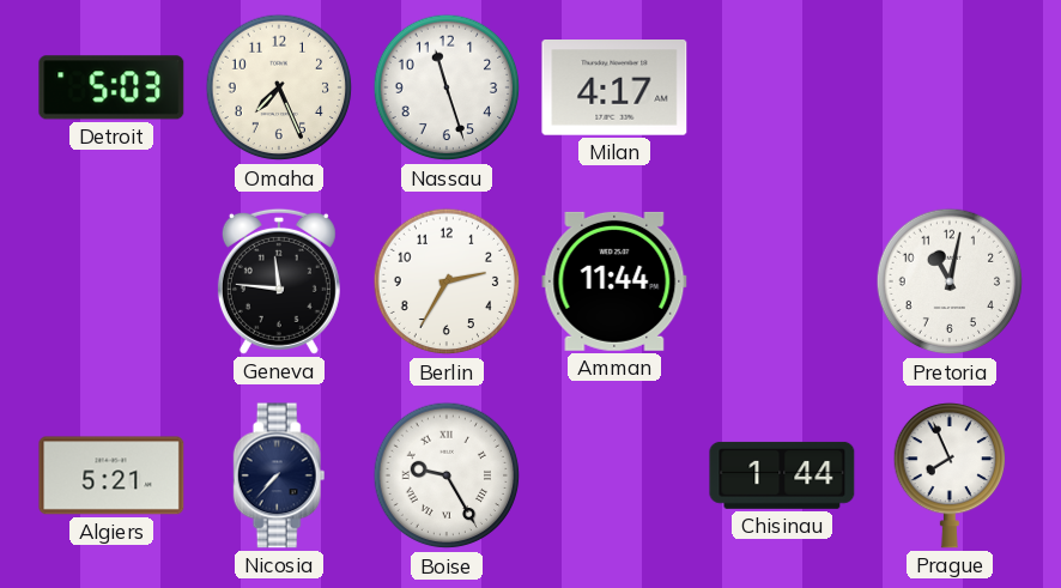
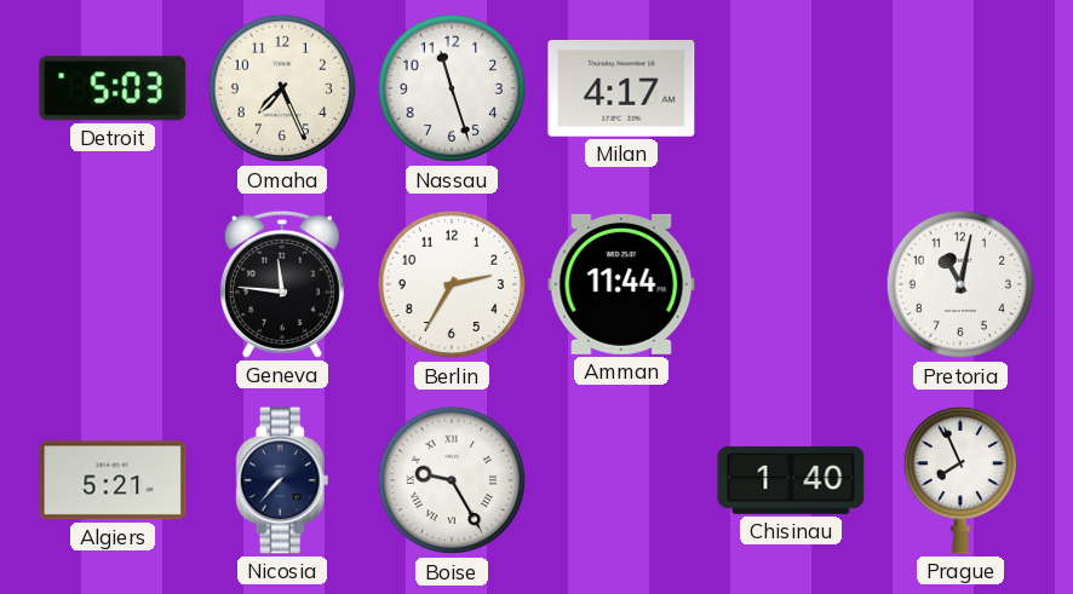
Chisinau: 1:44 -> 1:40
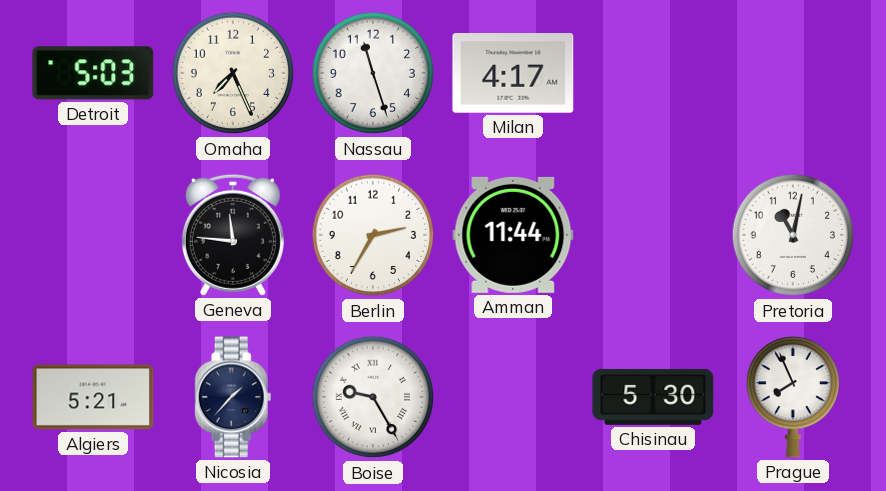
Nicosia: 7:37 -> 1:37
Chisinau: 1:40 -> 5:30
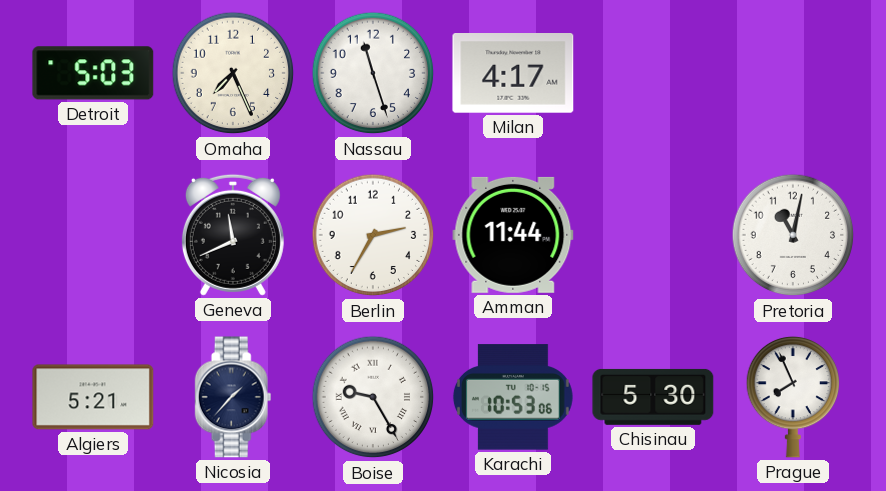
Geneva: 11:46 -> 11:41
Karachi: none -> 10:53
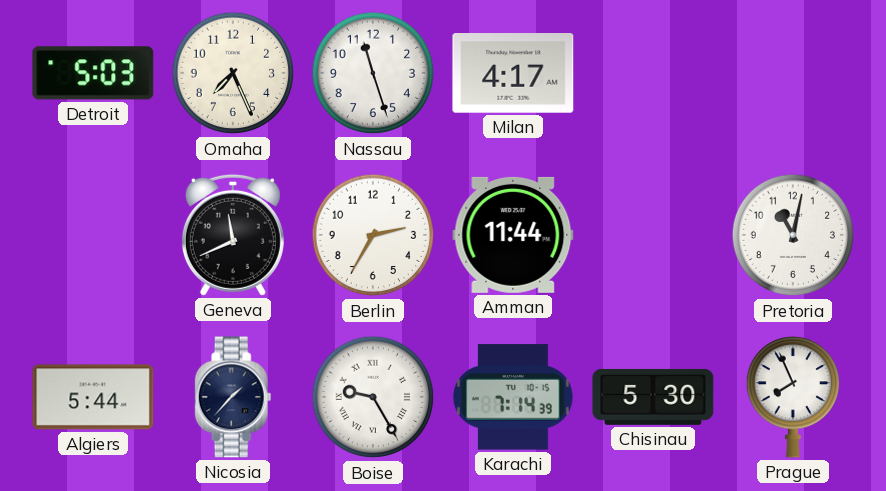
Algiers: 5:21 -> 5:44
Karachi: 10:53 -> 7:14
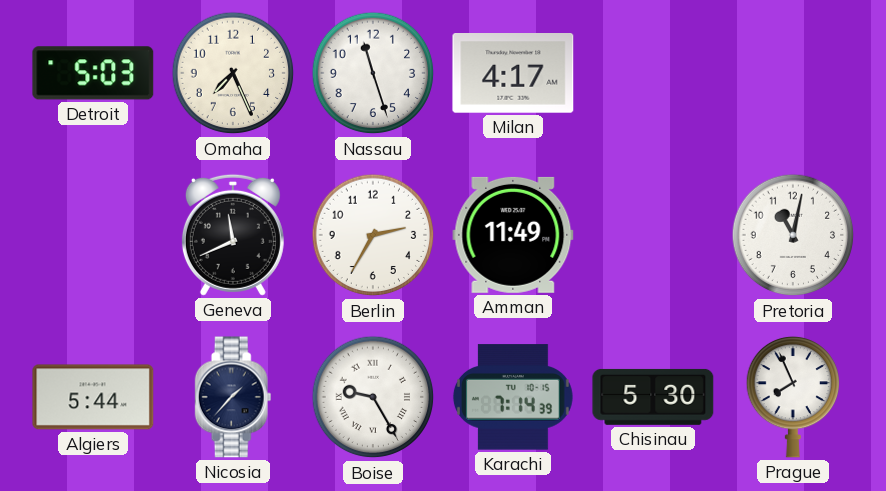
Amman: 11:44 -> 11:49
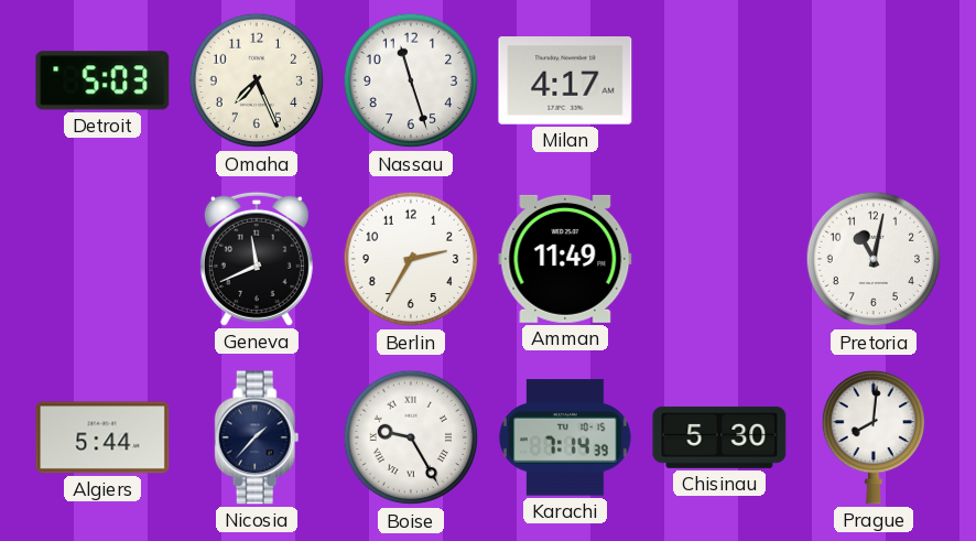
Prague: 7:56 -> 8:01
